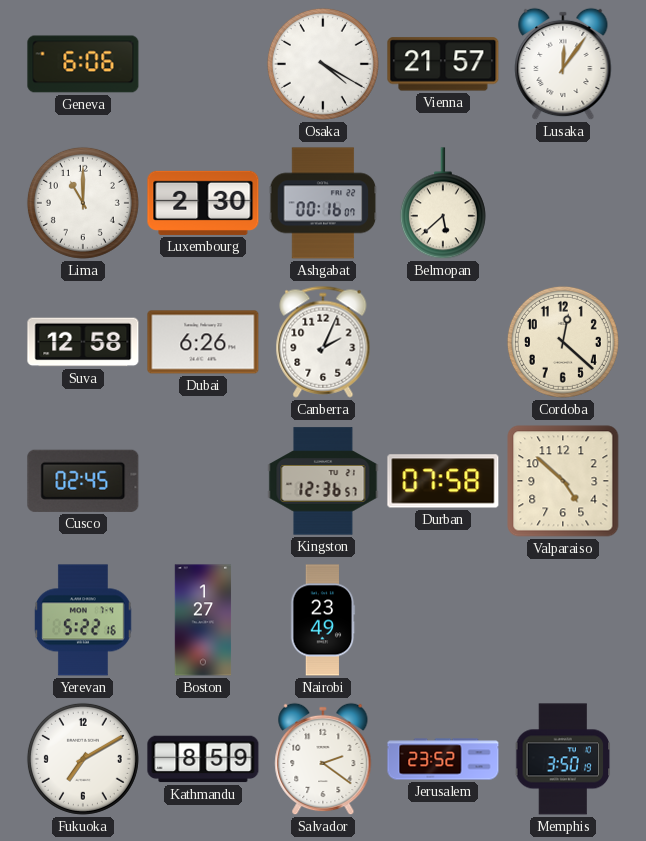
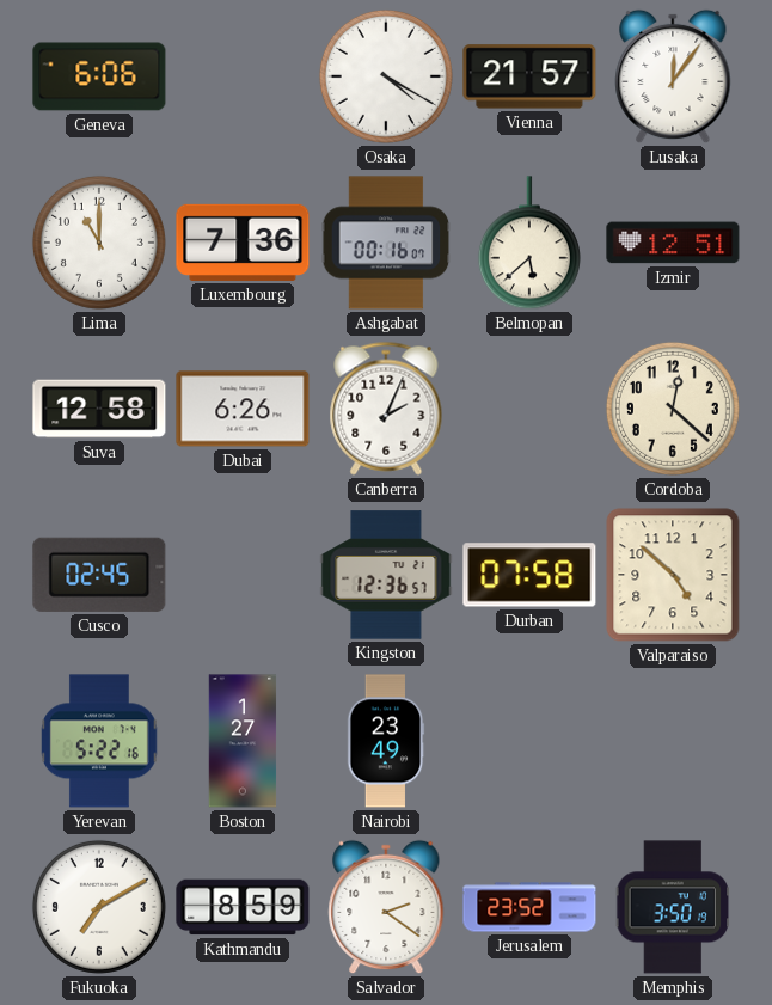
Luxembourg: 2:30 -> 7:36
Izmir: none -> 12:51
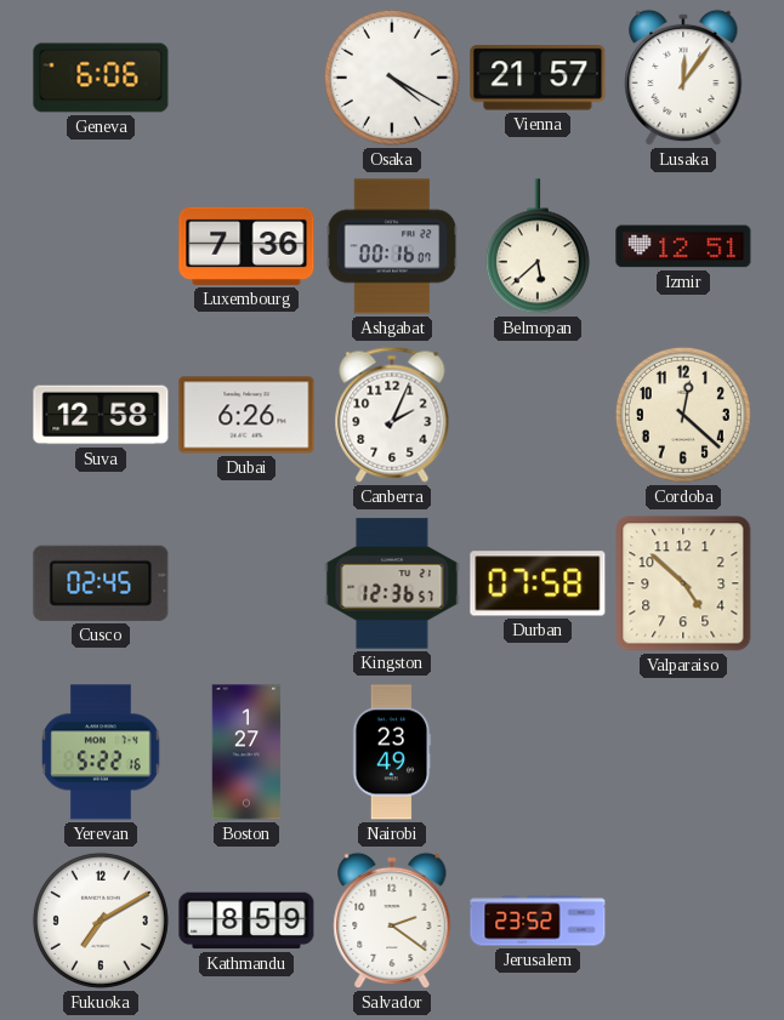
Lima: 11:00 -> none
Memphis: 3:50 -> none
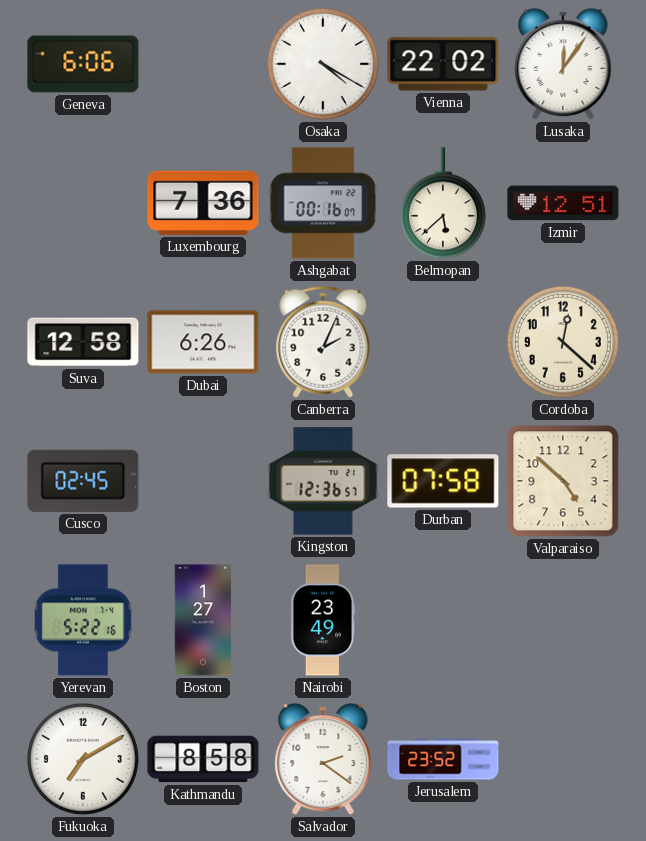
Vienna: 21:57 -> 22:02
Kathmandu: 8:59 -> 8:58
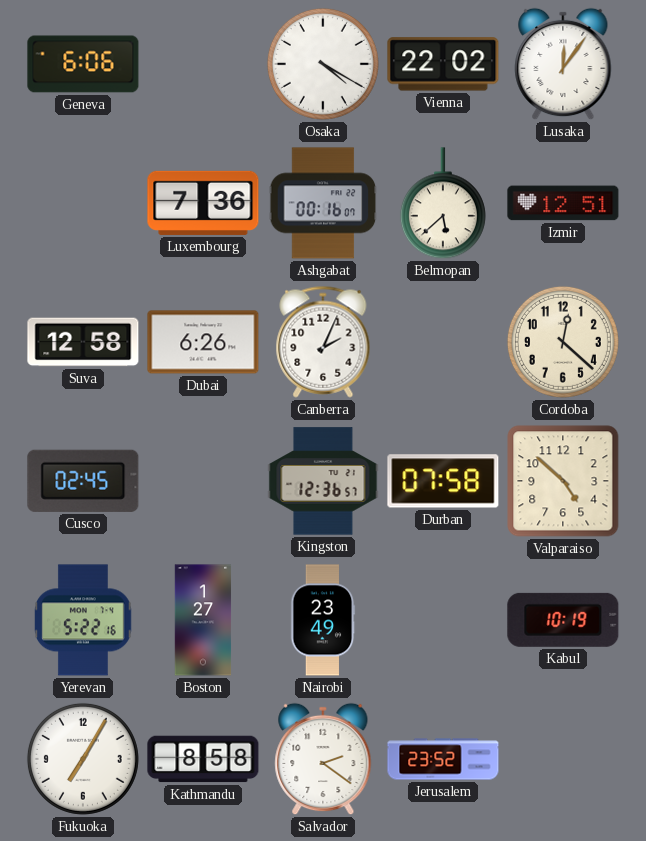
Kabul: none -> 10:19
Fukuoka: 7:10 -> 7:05
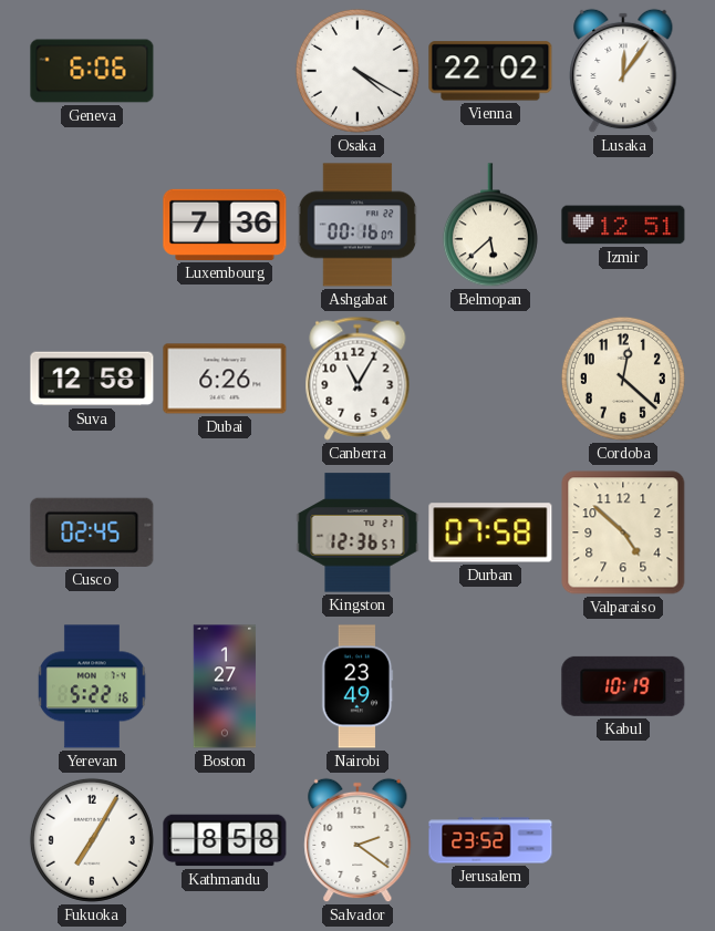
Canberra: 2:04 -> 11:05
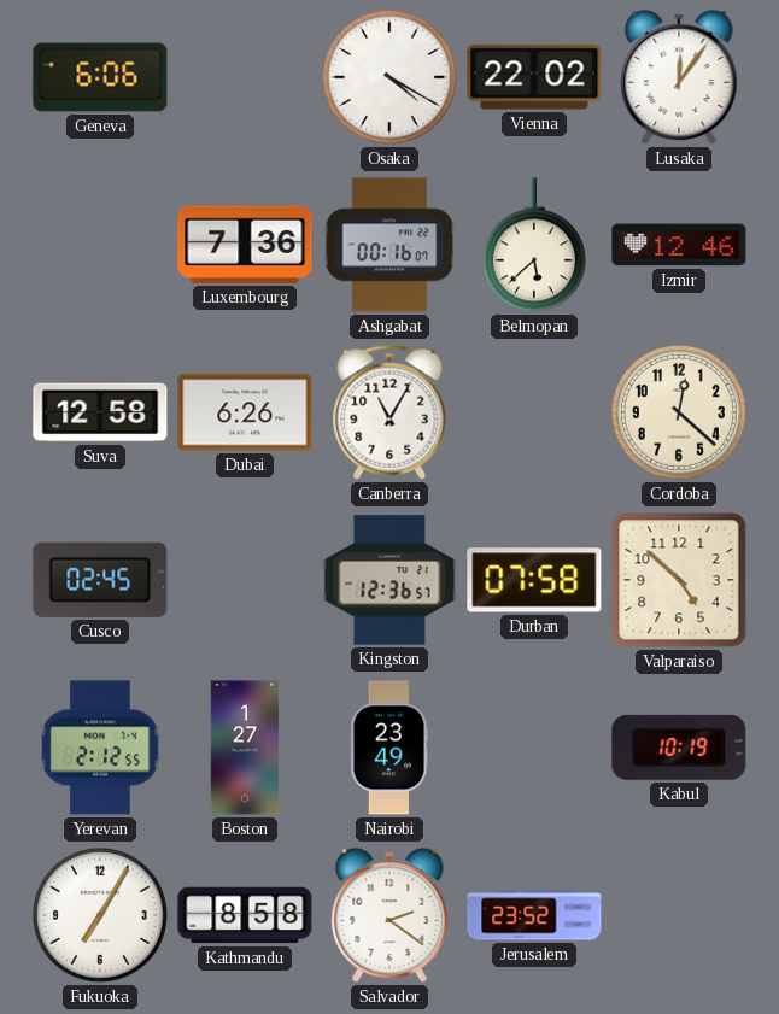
Izmir: 12:51 -> 12:46
Yerevan: 5:22 -> 2:12
